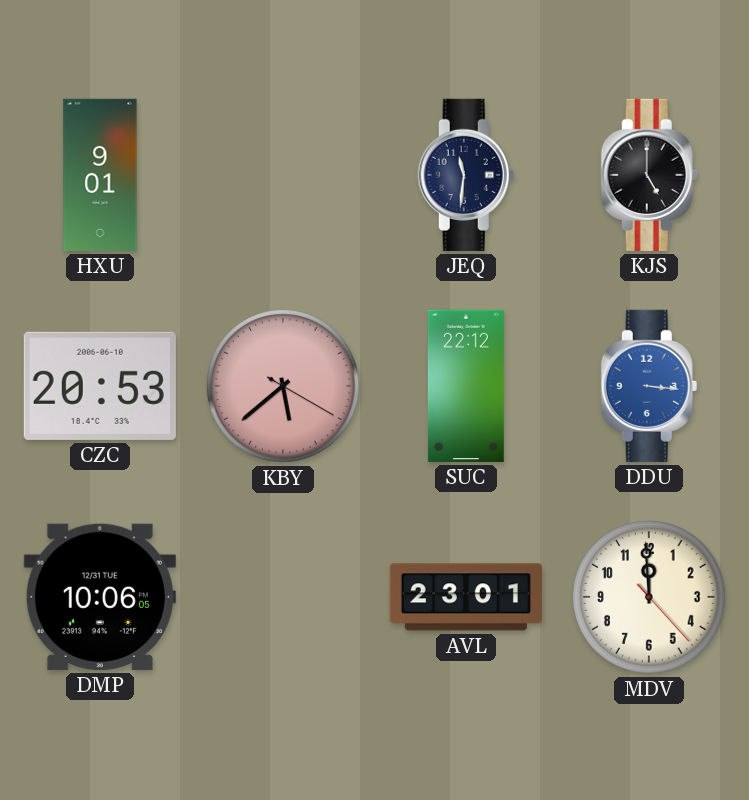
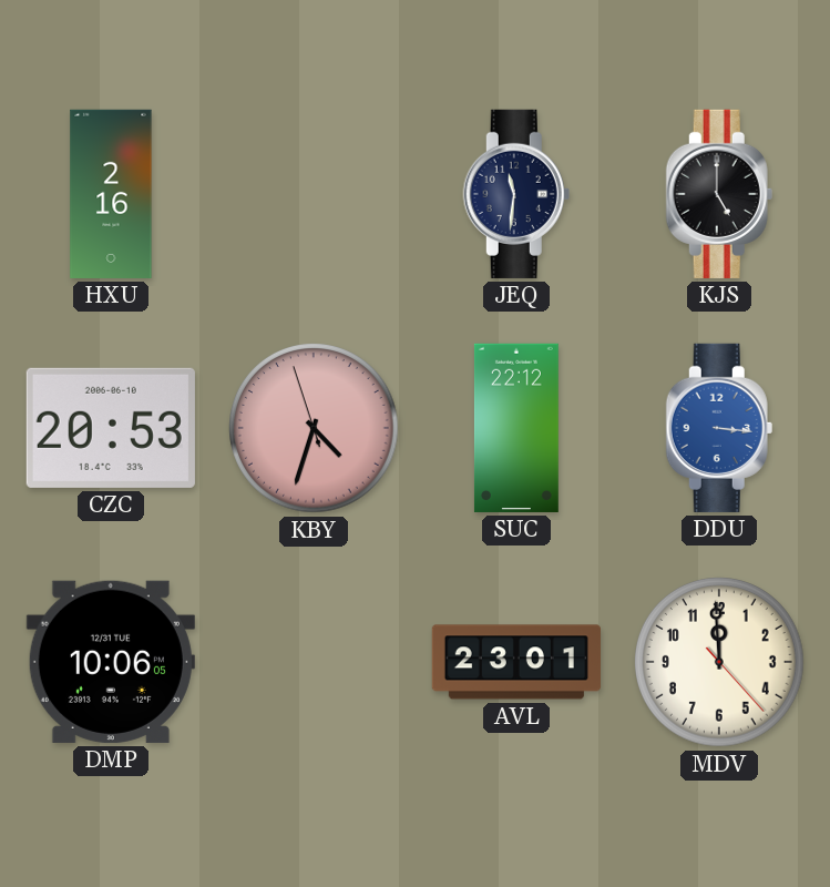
HXU: 9:01 -> 2:16
KBY: 5:38 -> 4:32
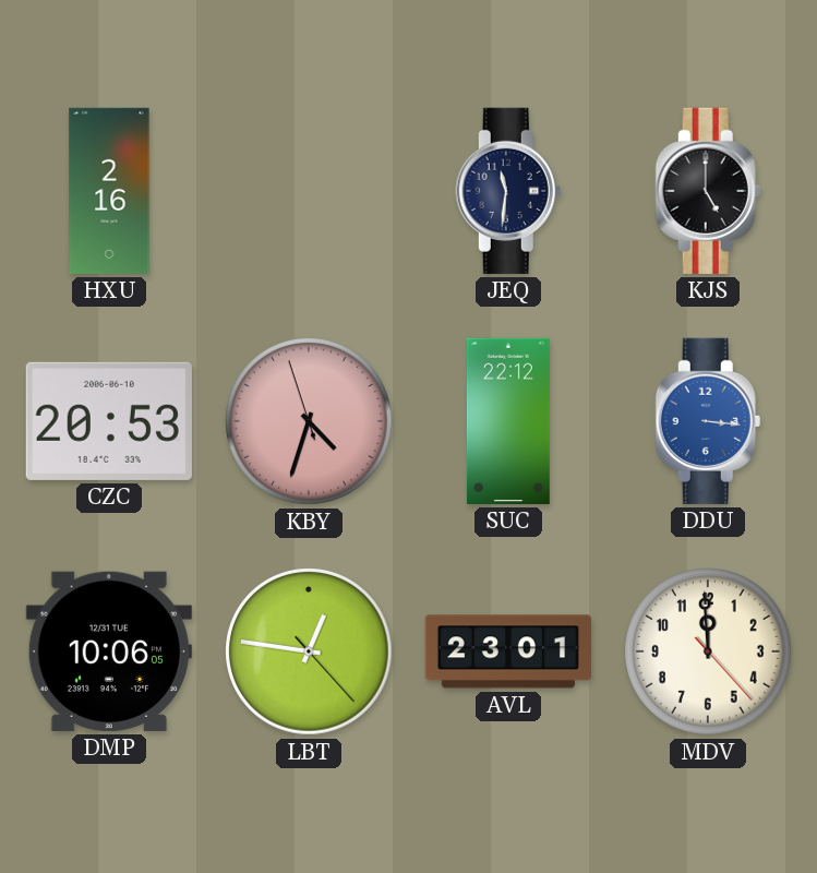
LBT: none -> 12:46
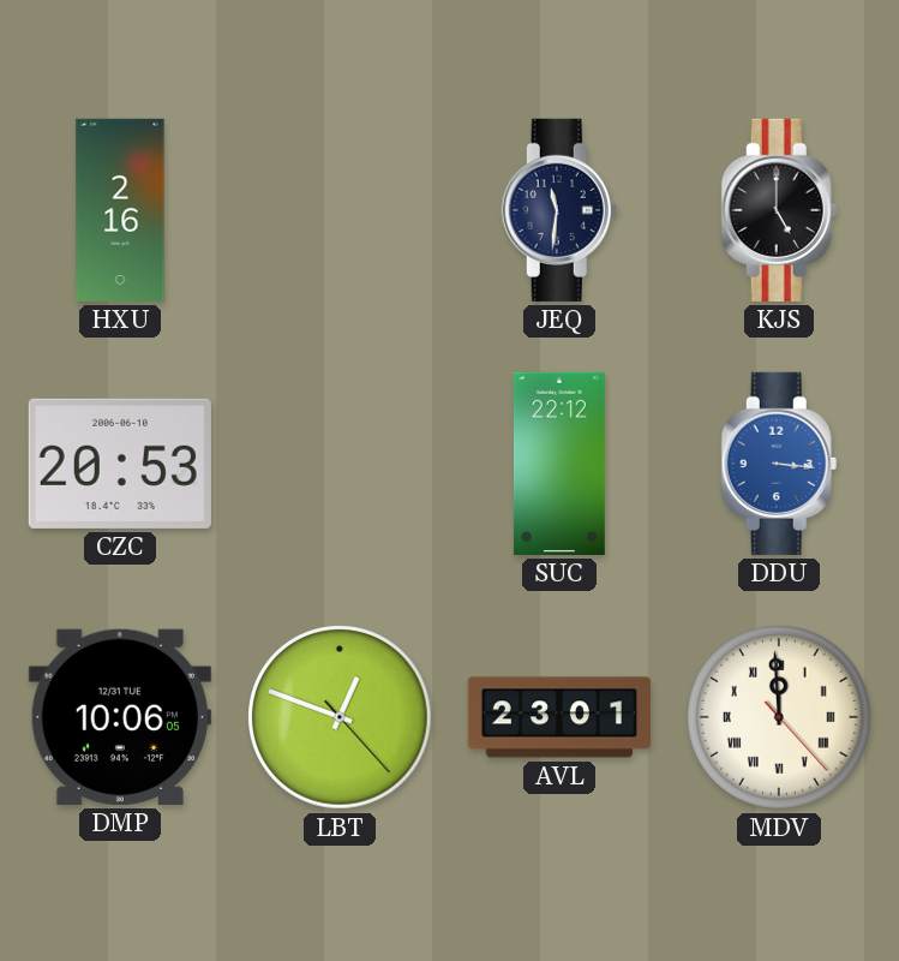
KBY: 4:32 -> none
LBT: 12:46 -> 12:48
MDV numerals: Arabic -> Roman
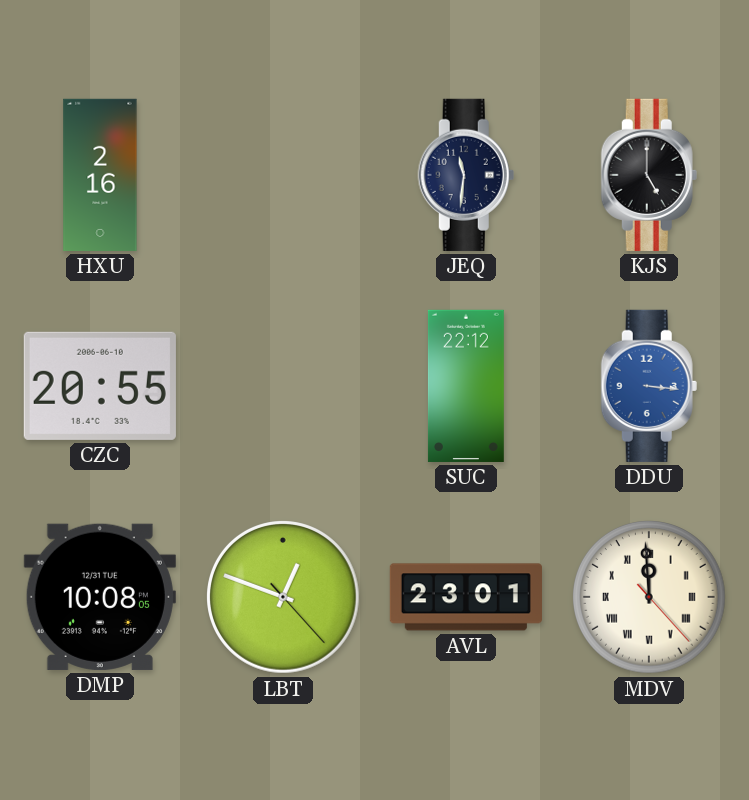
CZC: 20:53 -> 20:55
DMP: 10:06 -> 10:08
